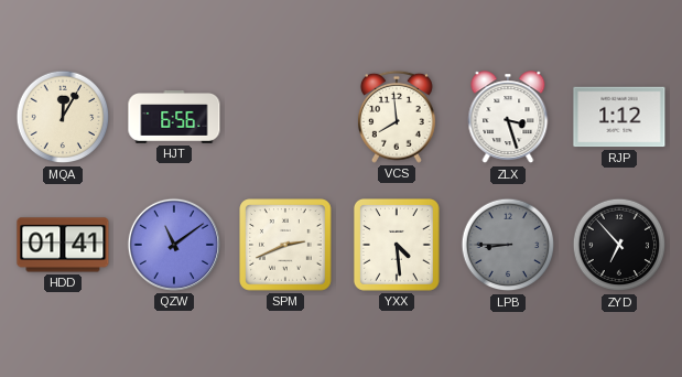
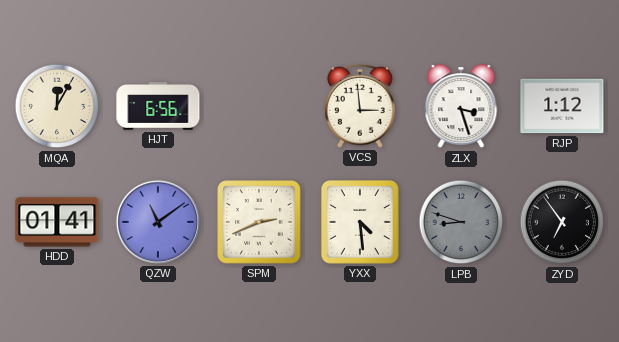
VCS: 7:59 -> 2:59
LPB: 8:45 -> 8:48
ZYD: 6:53 -> 6:54
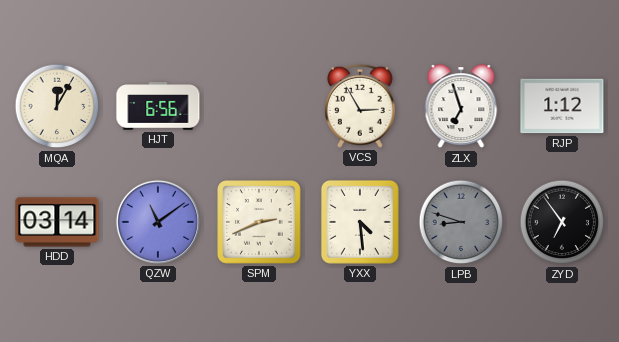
VCS: 2:59 -> 2:55
ZLX: 3:27 -> 6:57
HDD: 01:41 -> 03:14
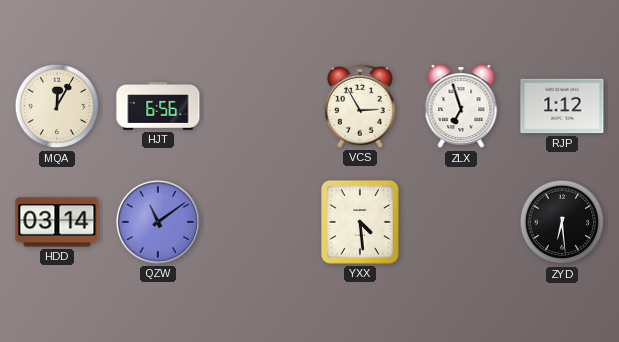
SPM: 2:41 -> none
LPB: 8:48 -> none
ZYD: 6:54 -> 6:29
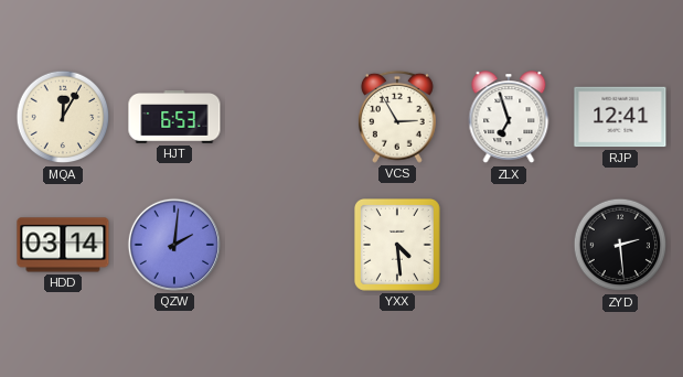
HJT: 6:56 -> 6:53
RJP: 1:12 -> 12:41
QZW: 11:09 -> 2:01
ZYD: 6:29 -> 2:29
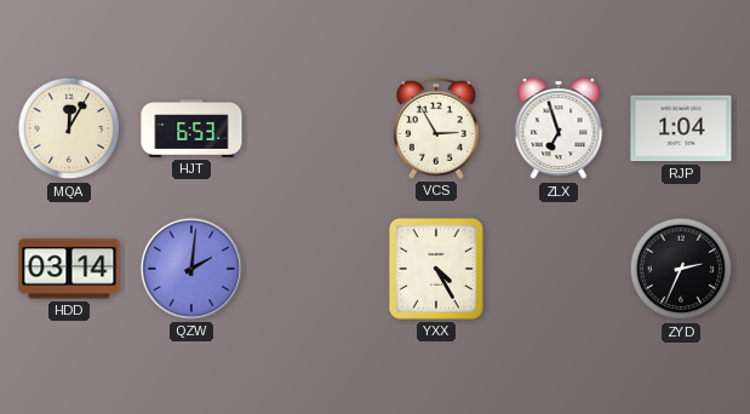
RJP: 12:41 -> 1:04
YXX: 4:29 -> 4:25
ZYD: 2:29 -> 2:34
